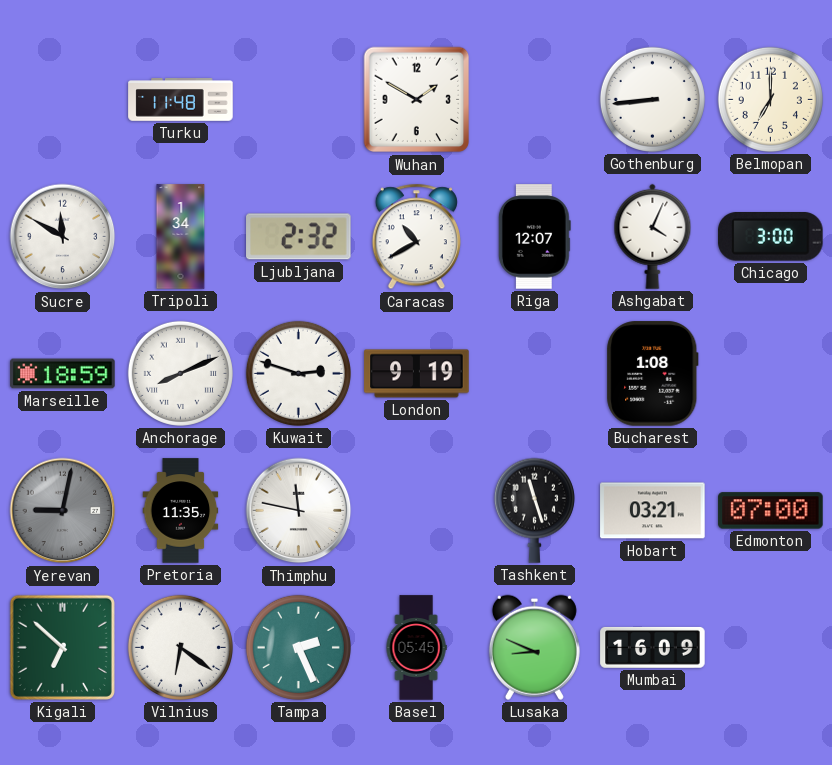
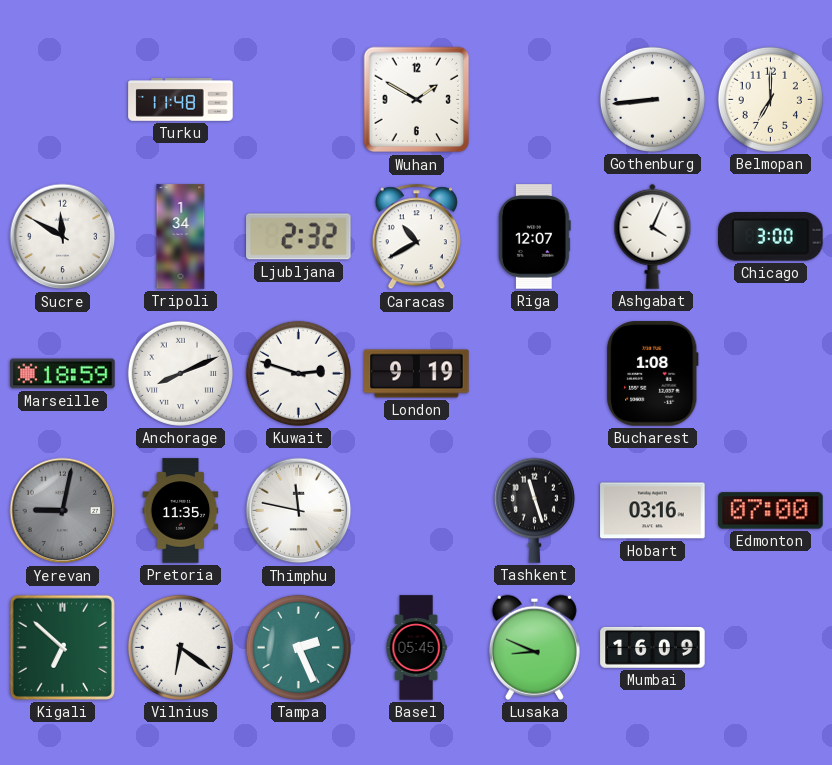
Hobart: 03:21 -> 03:16
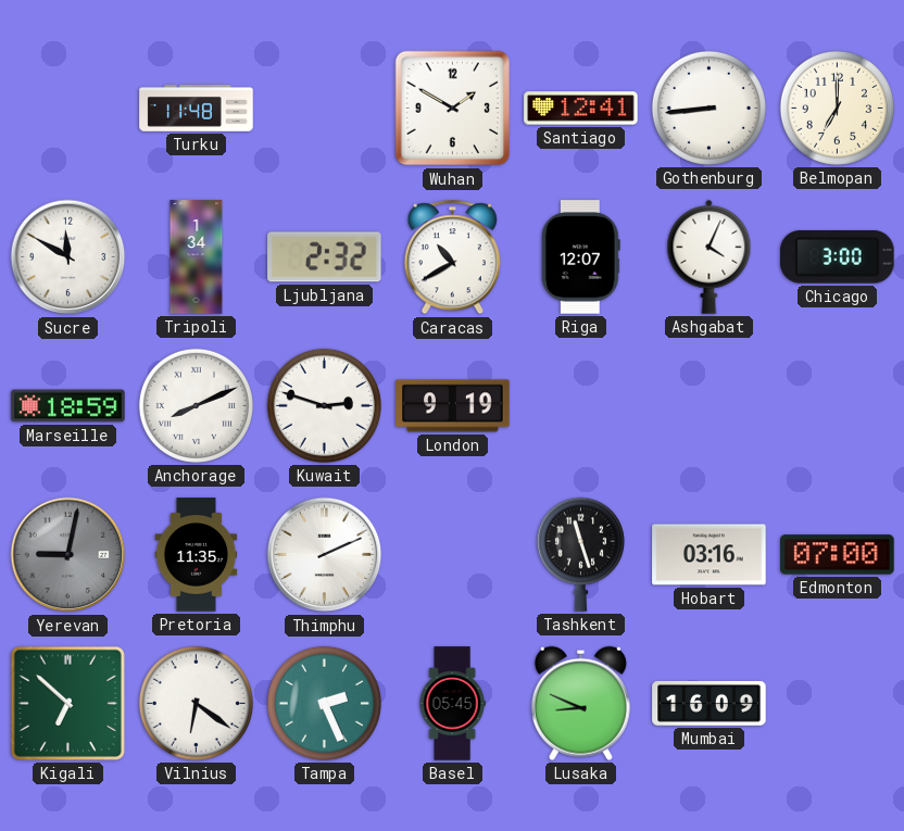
Santiago: none -> 12:41
Bucharest: 1:08 -> none
Thimphu: 11:47 -> 2:11
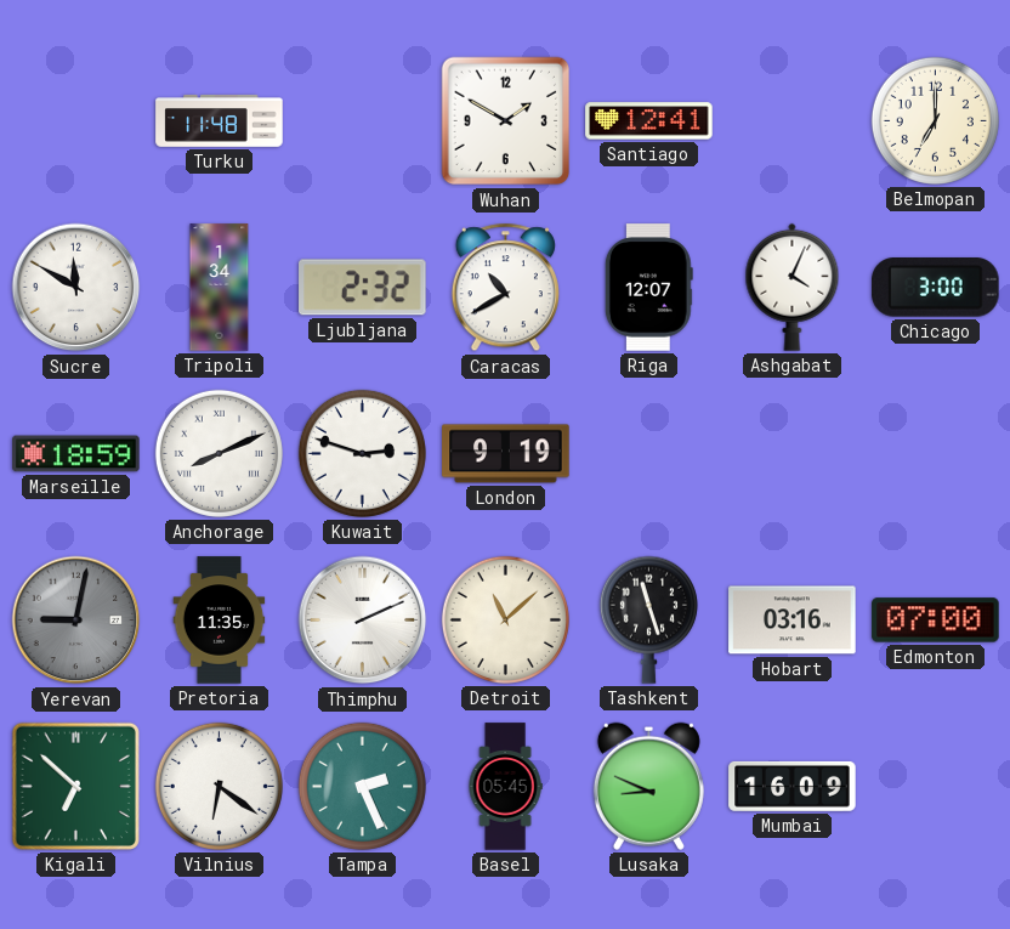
Gothenburg: 8:44 -> none
Detroit: none -> 11:08
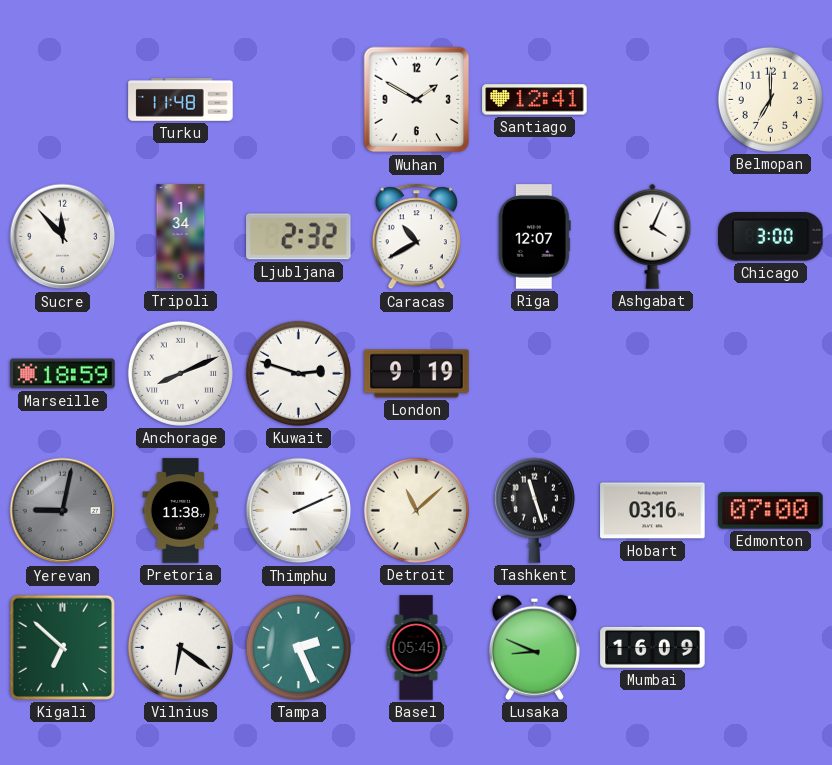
Sucre: 11:50 -> 11:53
Pretoria: 11:35 -> 11:38
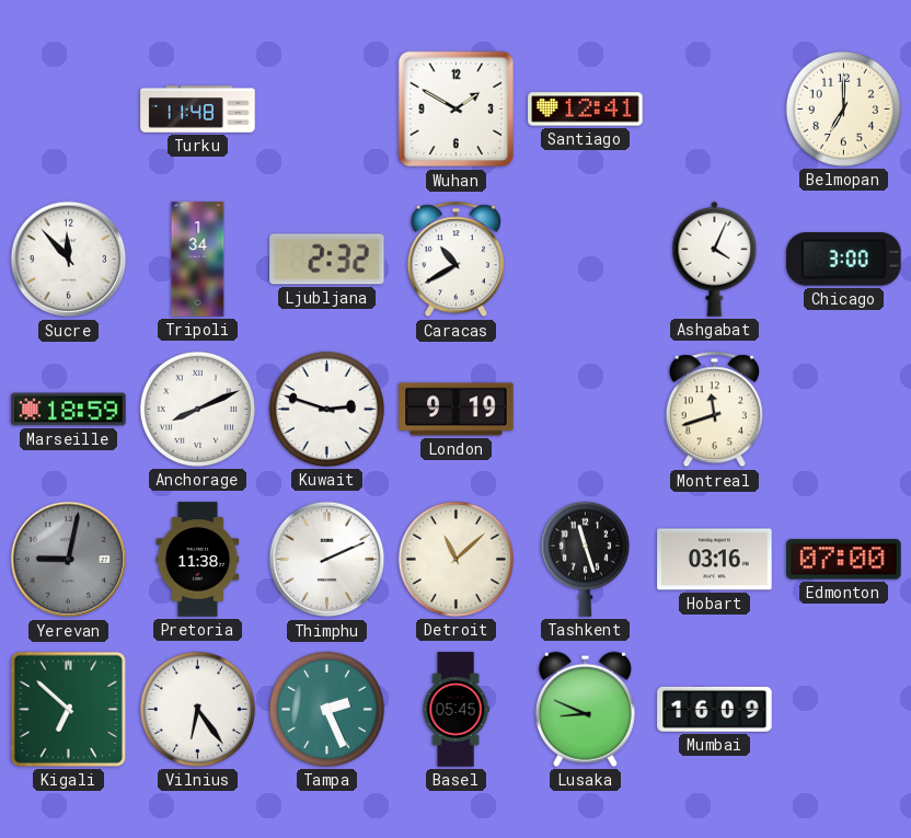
Riga: 12:07 -> none
Montreal: none -> 11:42
Vilnius: 6:21 -> 6:24
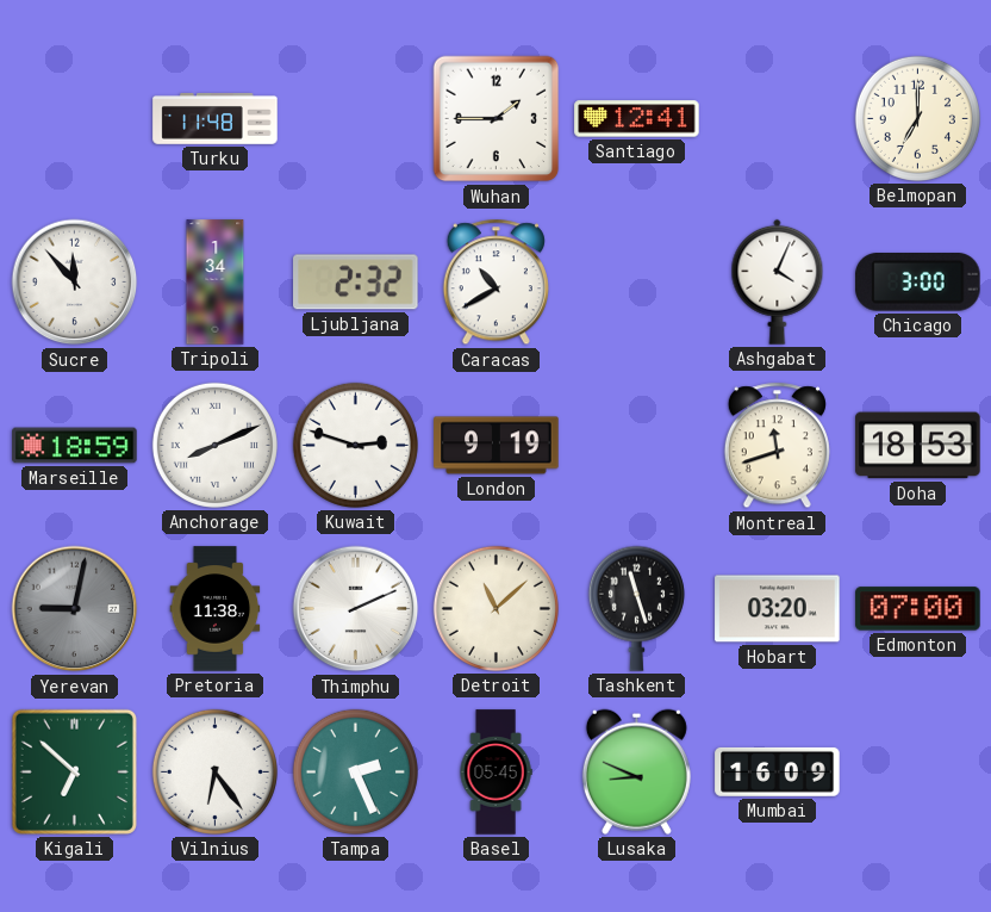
Wuhan: 1:50 -> 1:45
Doha: none -> 18:53
Hobart: 03:16 -> 03:20
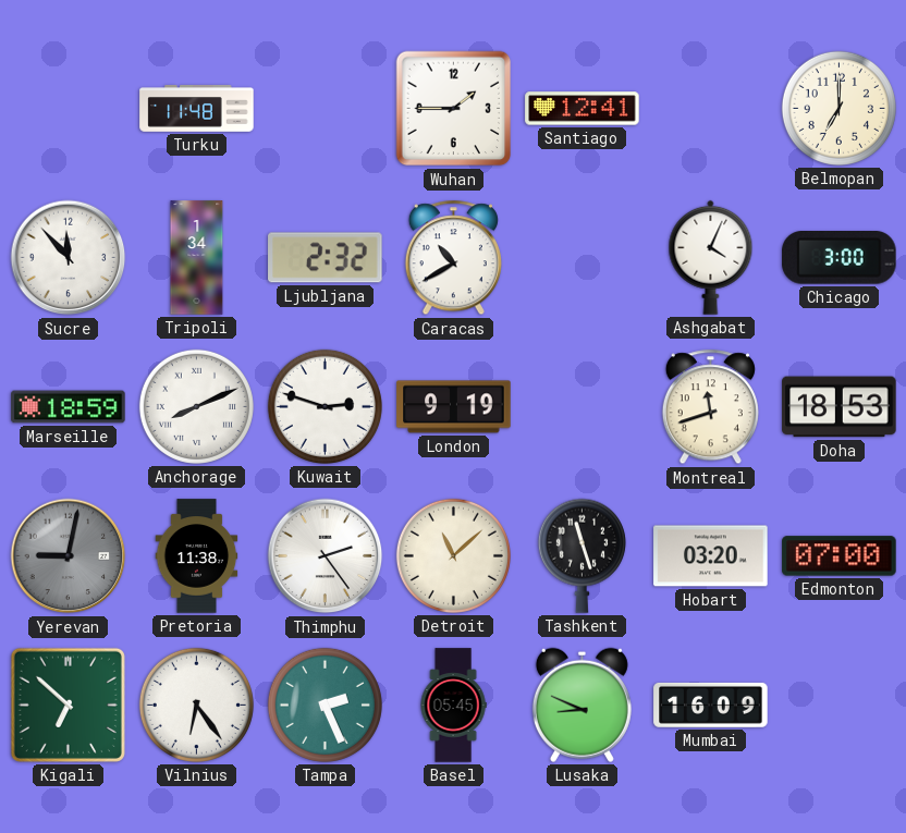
Thimphu: 2:11 -> 2:24
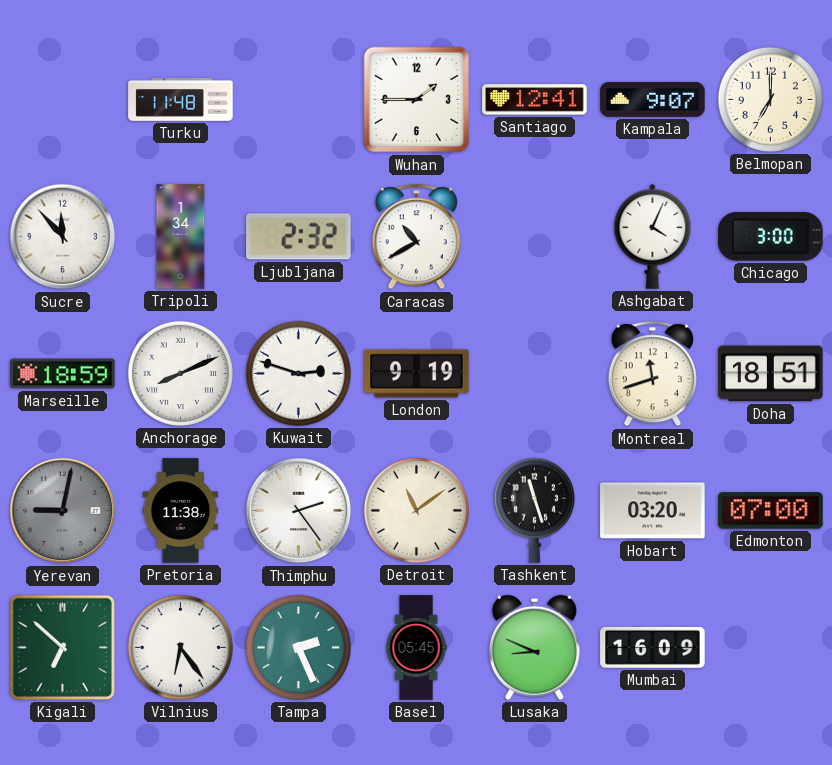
Kampala: none -> 9:07
Doha: 18:53 -> 18:51
Detroit: 11:08 -> 11:09
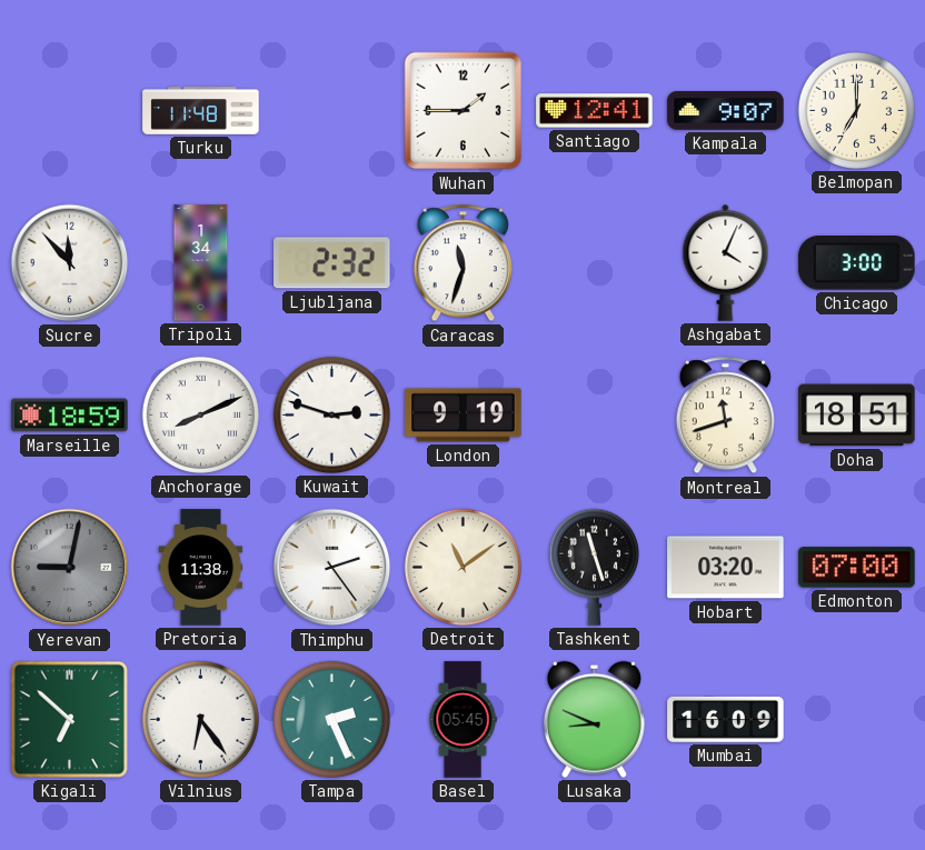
Caracas: 10:40 -> 11:33
